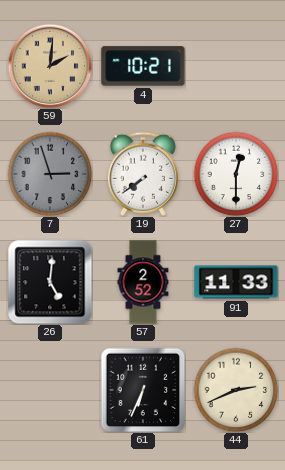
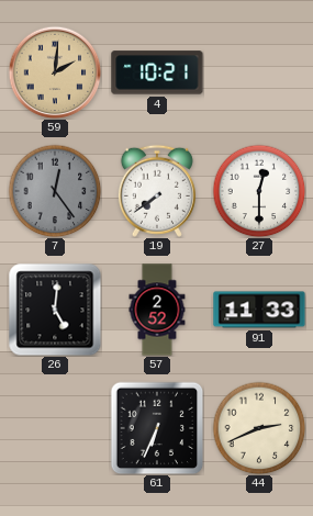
7: 2:57 -> 12:24
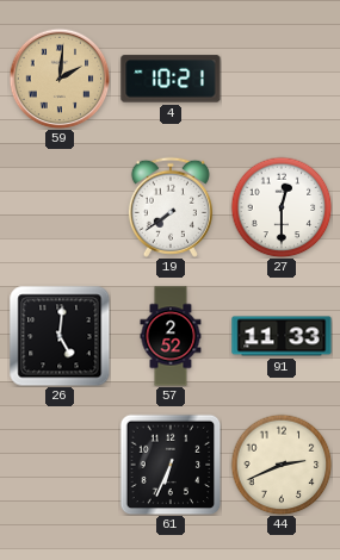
7: 12:24 -> none
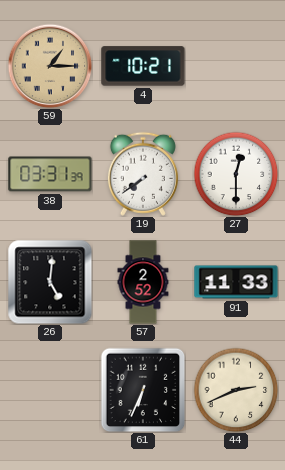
59: 2:01 -> 1:15
38: none -> 03:31
